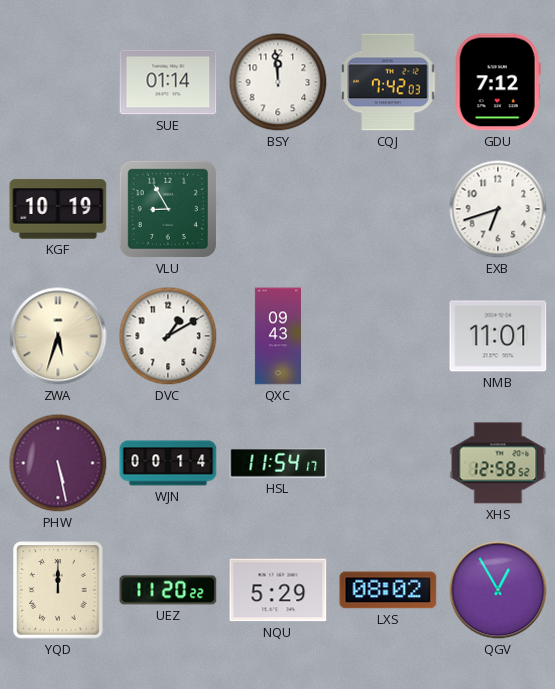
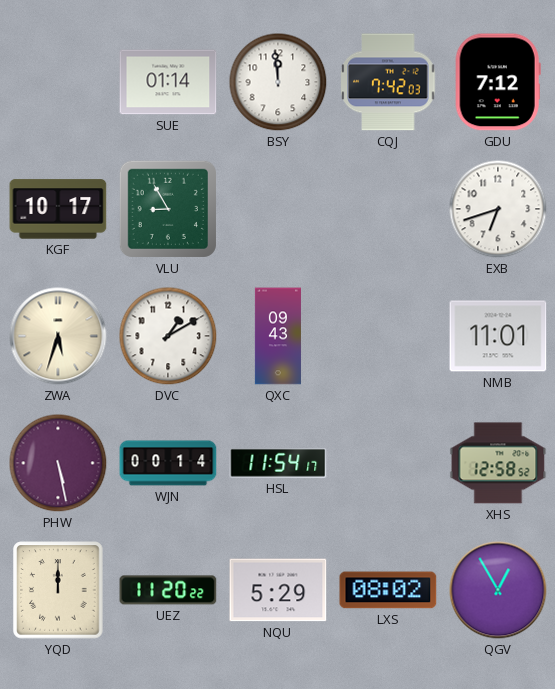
KGF: 10:19 -> 10:17
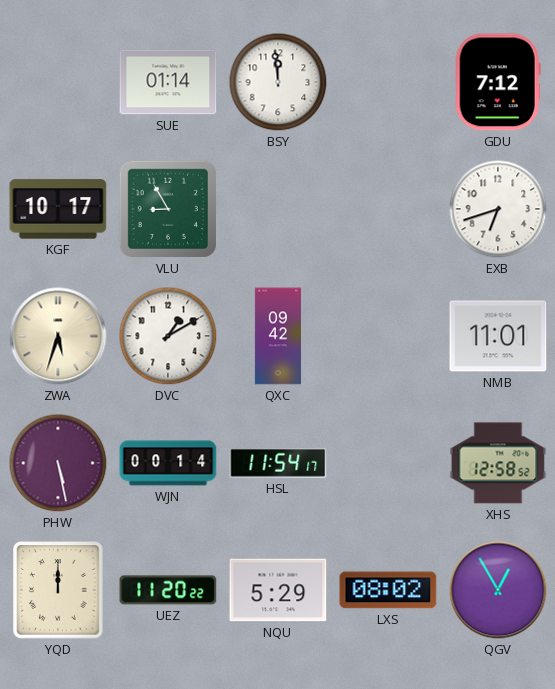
CQJ: 7:42 -> none
QXC: 09:43 -> 09:42
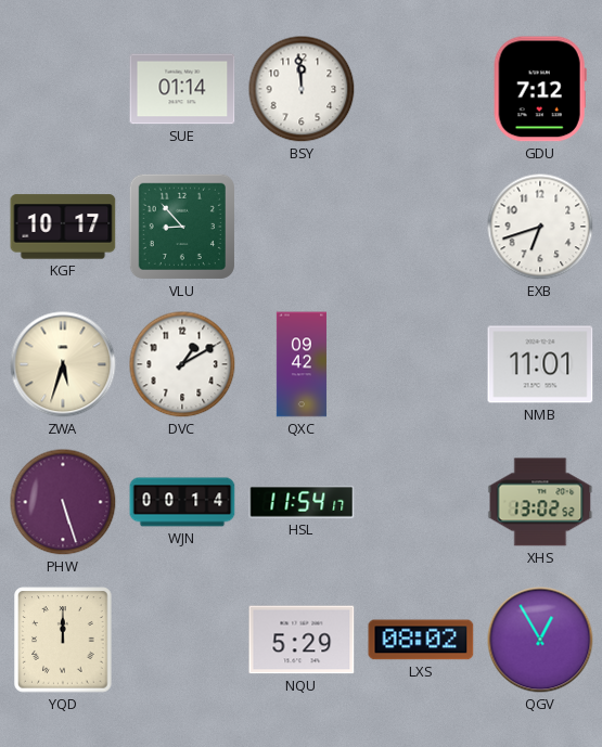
VLU: 8:55 -> 8:53
PHW: 5:28 -> 5:27
XHS: 12:58 -> 13:02
UEZ: 11:20 -> none
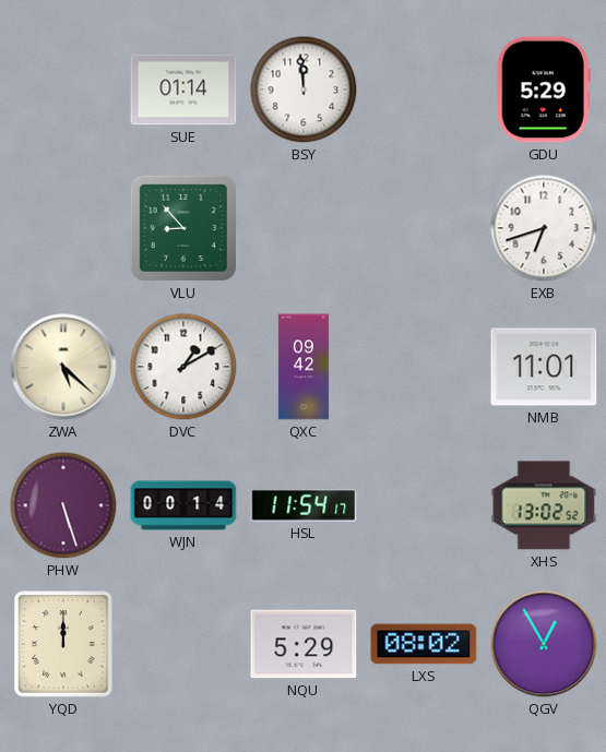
GDU: 7:12 -> 5:29
KGF: 10:17 -> none
ZWA: 5:33 -> 5:22
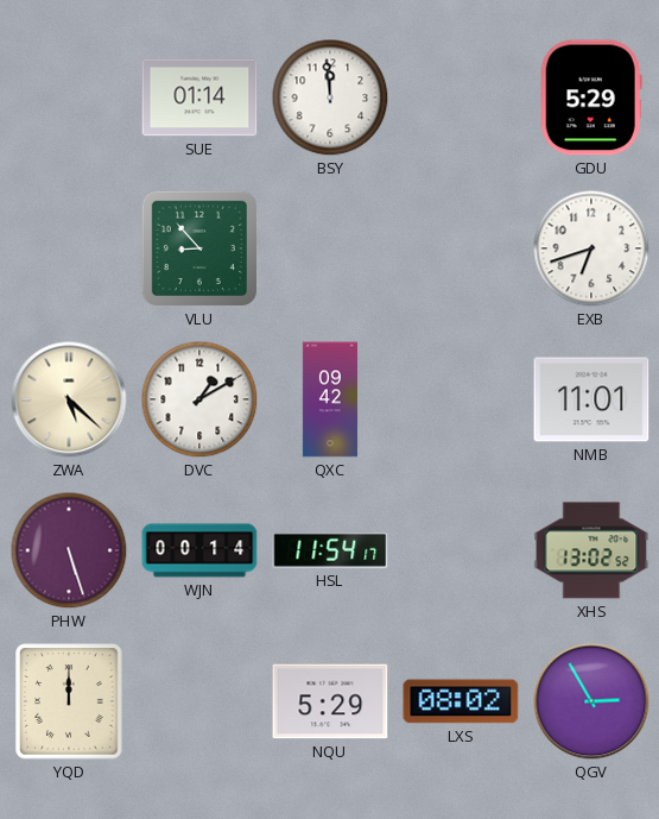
QGV: 12:55 -> 2:55
